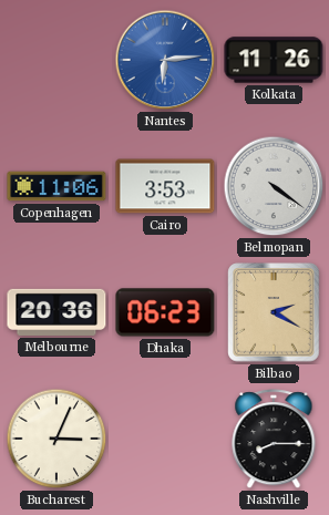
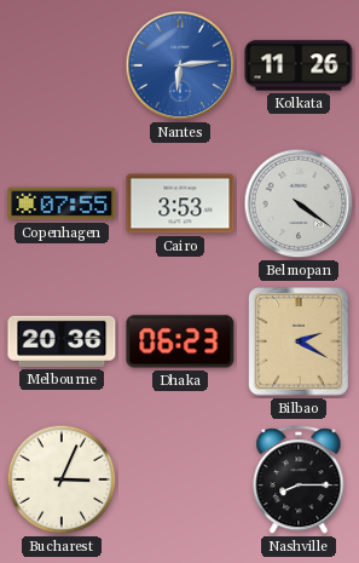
Copenhagen: 11:06 -> 07:55
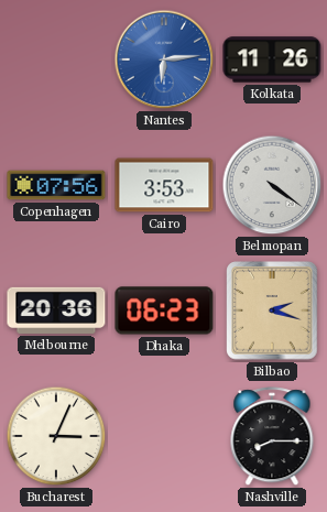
Copenhagen: 07:55 -> 07:56
Bilbao: 2:20 -> 2:18
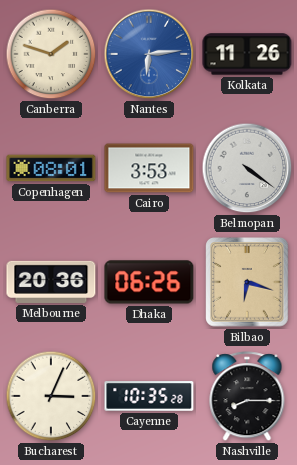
Canberra: none -> 1:48
Copenhagen: 07:56 -> 08:01
Dhaka: 06:23 -> 06:26
Bilbao: 2:18 -> 6:18
Cayenne: none -> 10:35
